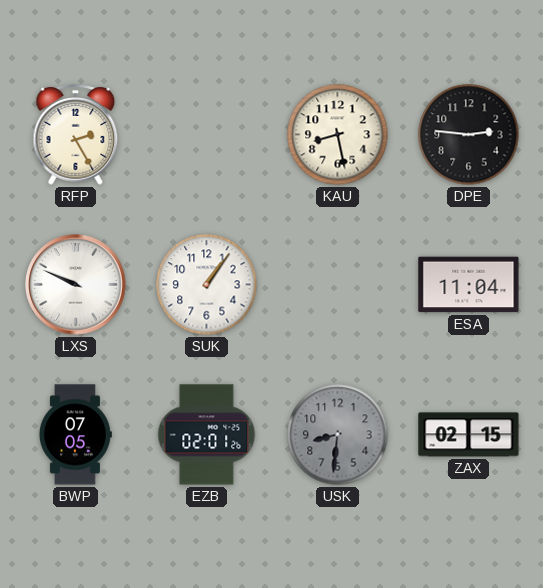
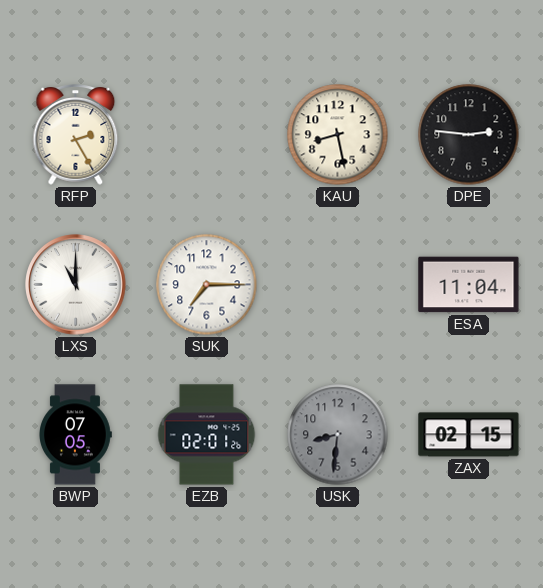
LXS: 9:49 -> 11:00
SUK: 1:06 -> 7:15
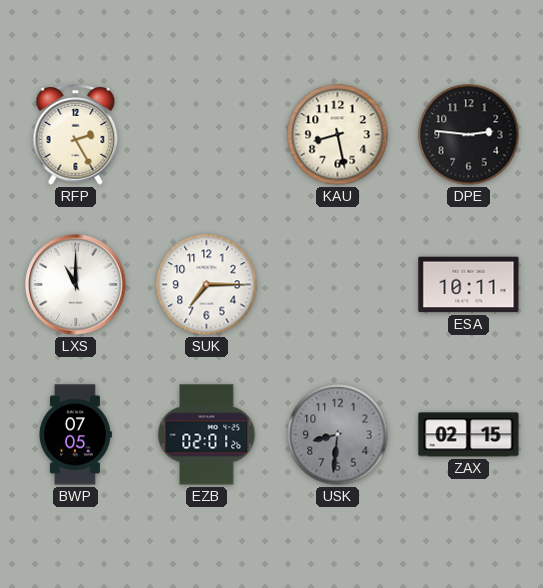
ESA: 11:04 -> 10:11
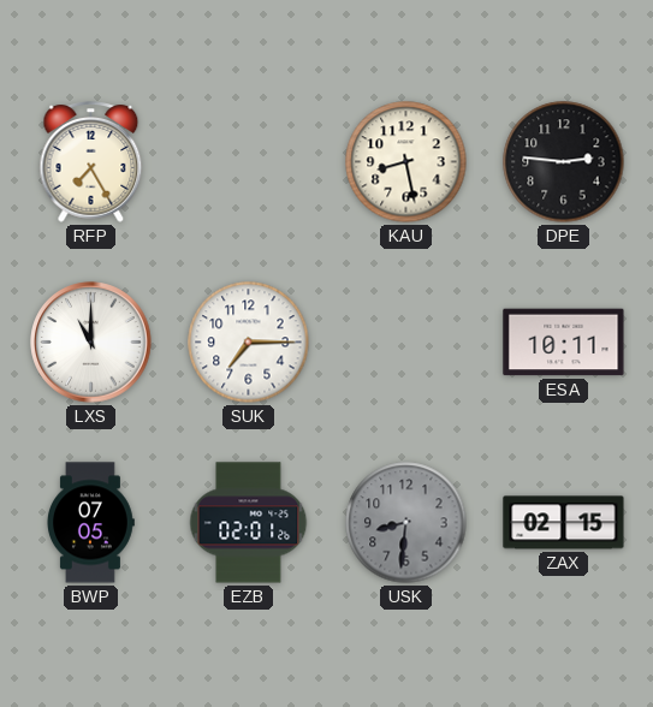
RFP: 2:25 -> 7:25
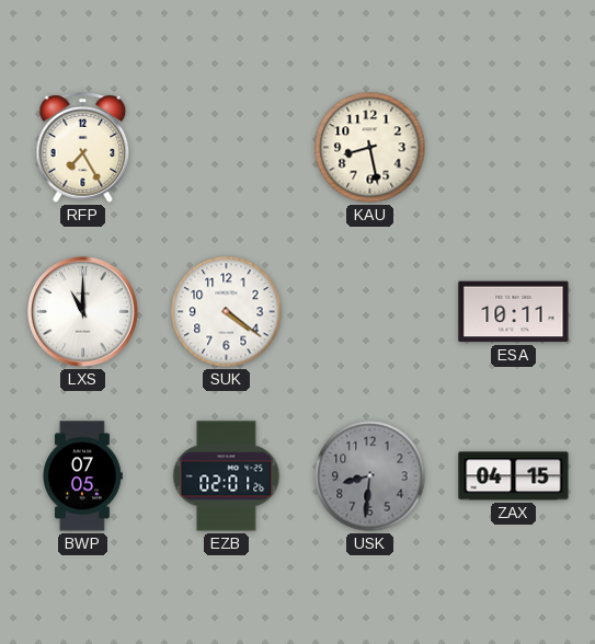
DPE: 2:46 -> none
SUK: 7:15 -> 4:21
ZAX: 02:15 -> 04:15
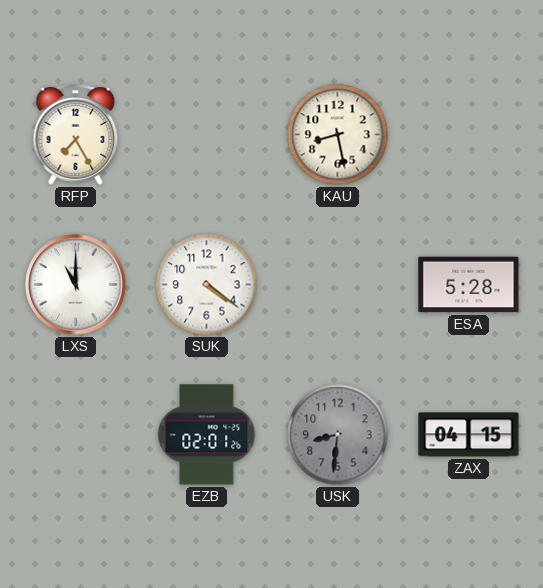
ESA: 10:11 -> 5:28
BWP: 07:05 -> none
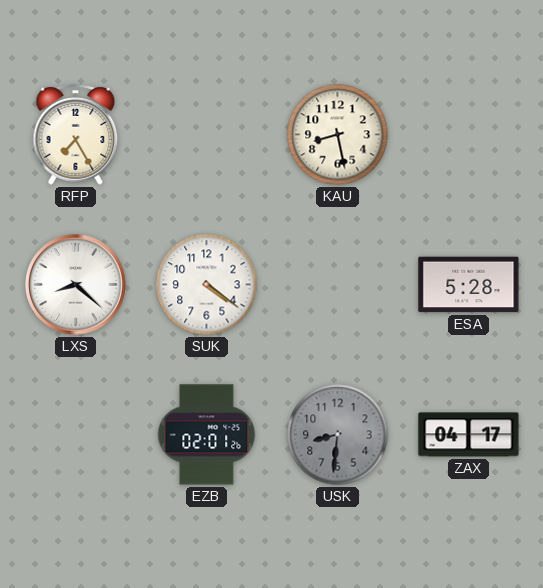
LXS: 11:00 -> 8:22
ZAX: 04:15 -> 04:17
